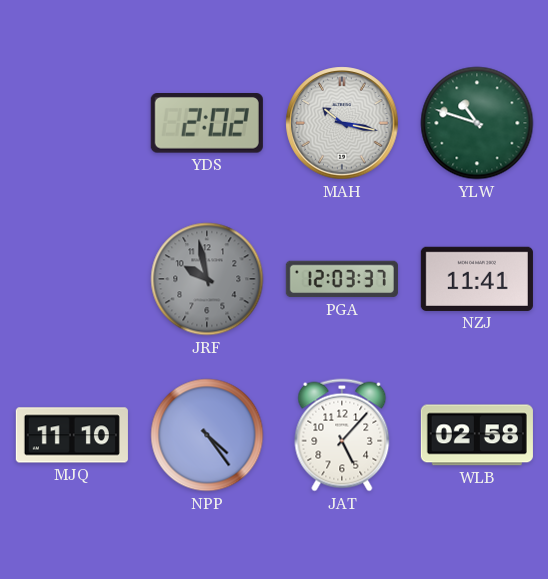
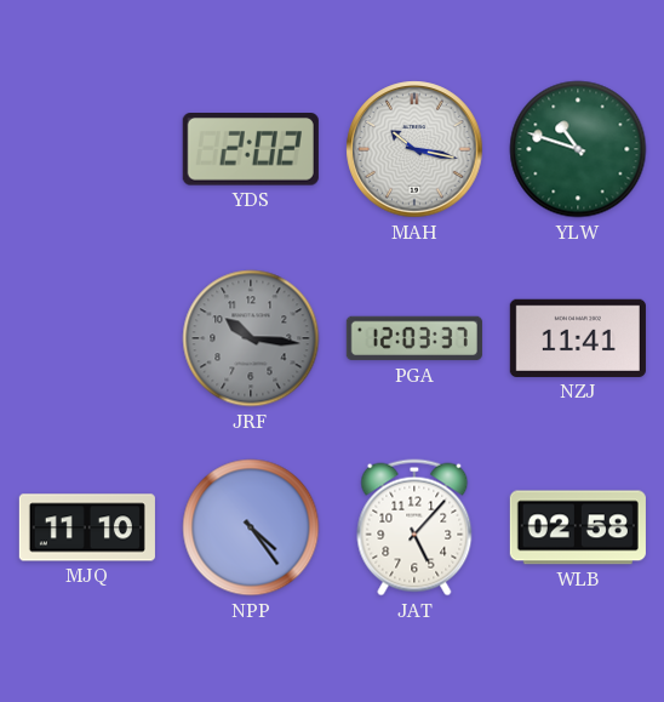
JRF: 9:58 -> 10:16
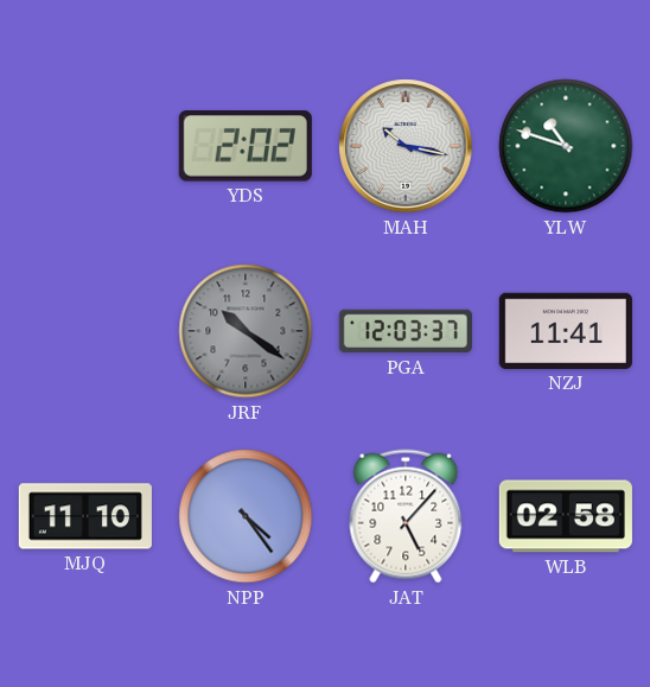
JRF: 10:16 -> 10:21
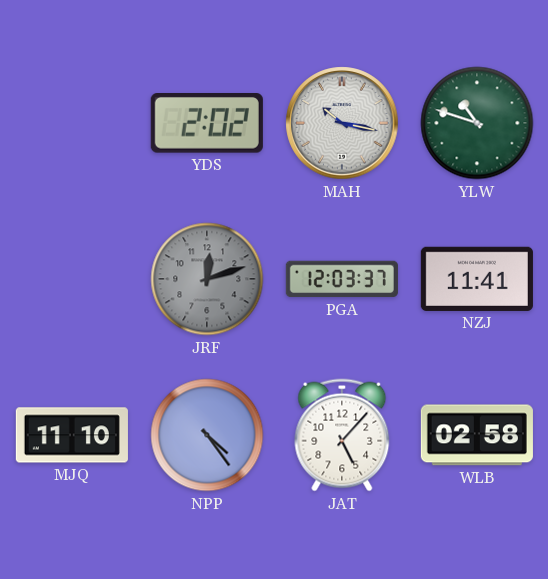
JRF: 10:21 -> 12:12
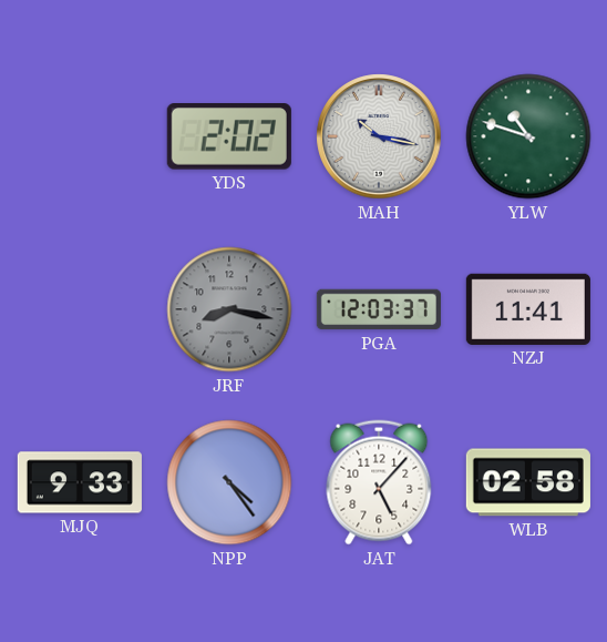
JRF: 12:12 -> 8:17
MJQ: 11:10 -> 9:33
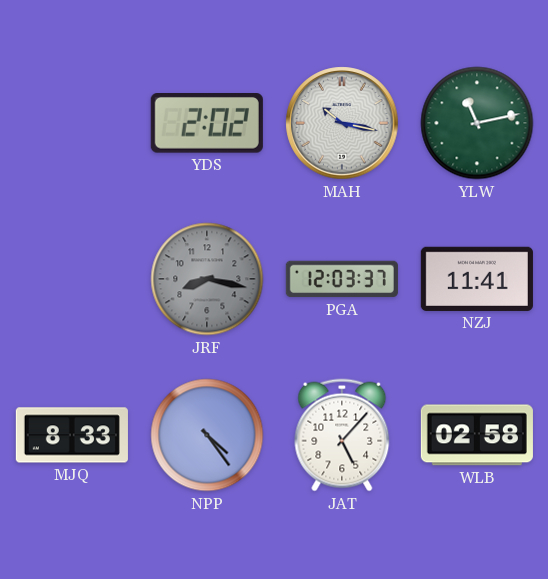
YLW: 10:48 -> 11:13
MJQ: 9:33 -> 8:33
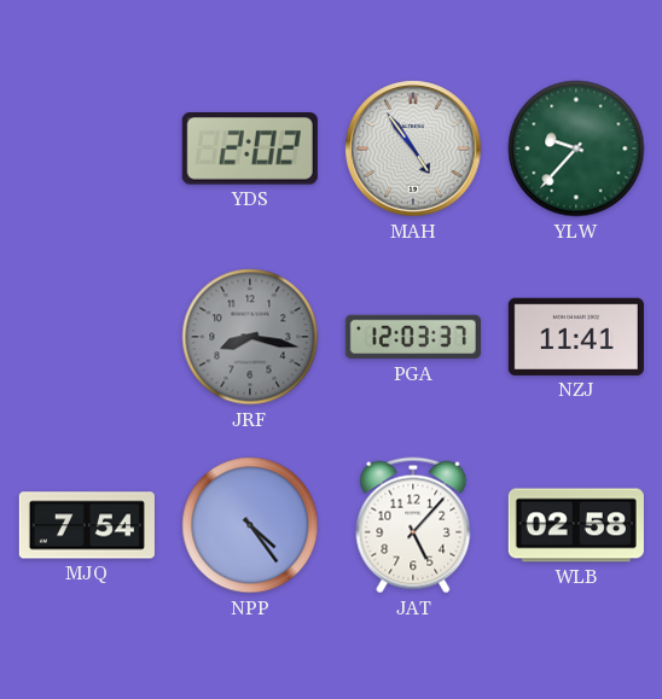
MAH: 10:17 -> 4:54
YLW: 11:13 -> 9:37
MJQ: 8:33 -> 7:54
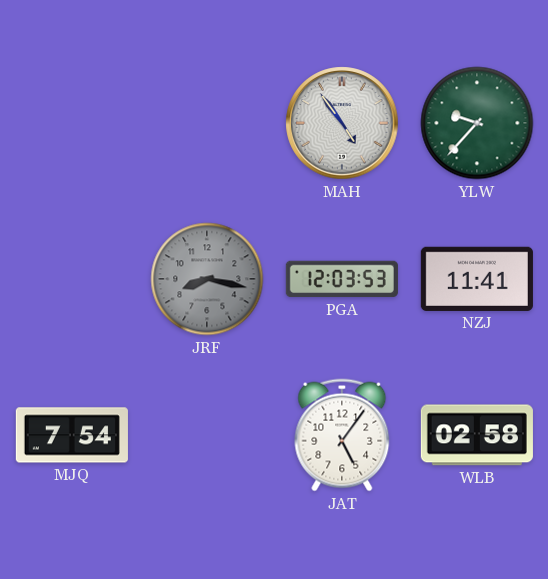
YDS: 2:02 -> none
PGA: 12:03:37 -> 12:03:53
NPP: 4:24 -> none
JAT: 5:07 -> 5:06
